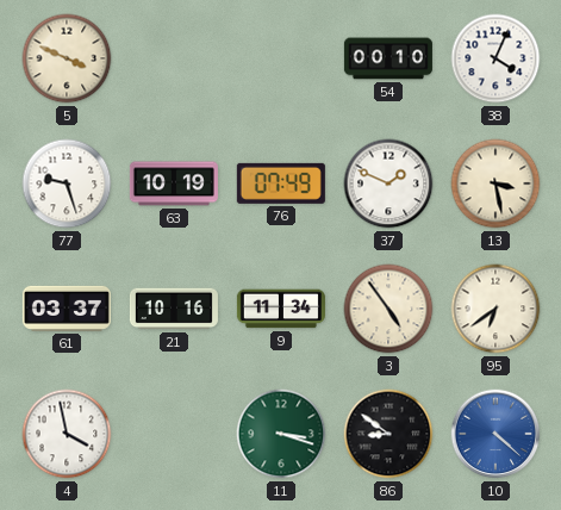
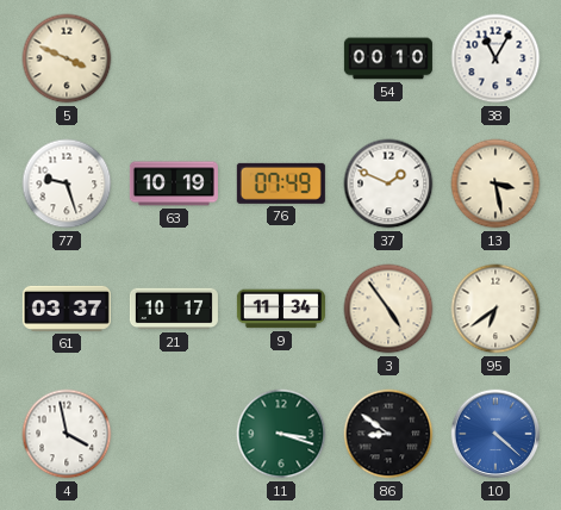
38: 4:04 -> 11:05
21: 10:16 -> 10:17
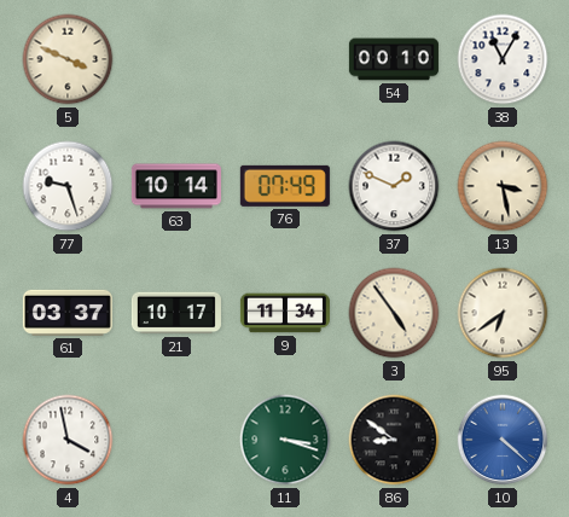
63: 10:19 -> 10:14
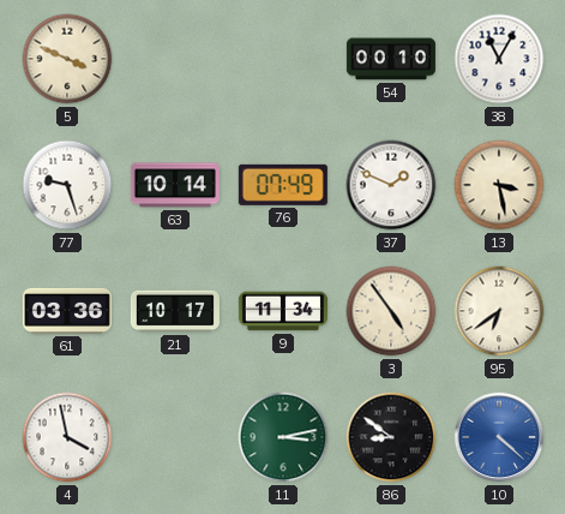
61: 03:37 -> 03:36
11: 3:18 -> 3:13
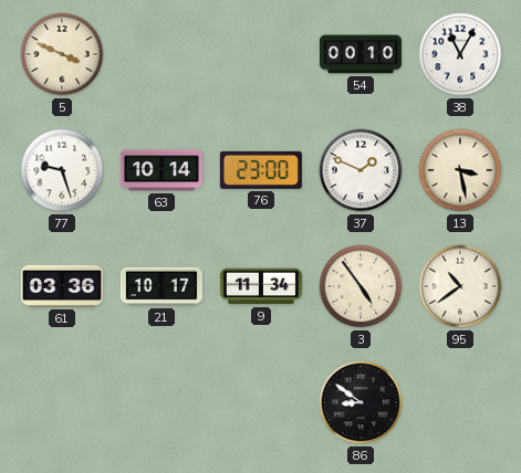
76: 07:49 -> 23:00
95: 6:39 -> 10:39
4: 3:58 -> none
11: 3:13 -> none
10: 4:22 -> none
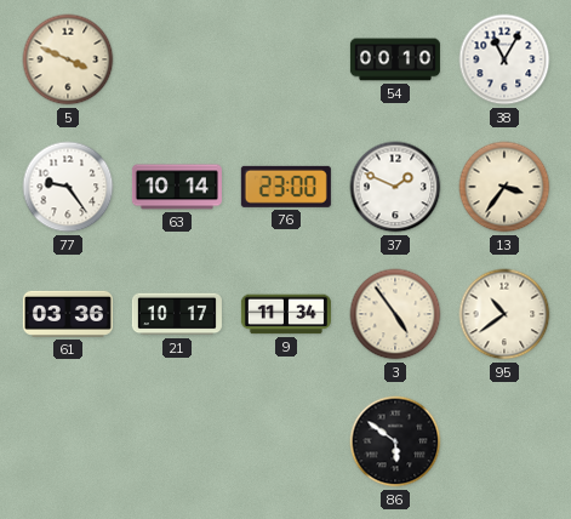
77: 9:27 -> 9:24
13: 3:28 -> 3:36
86: 8:51 -> 5:51
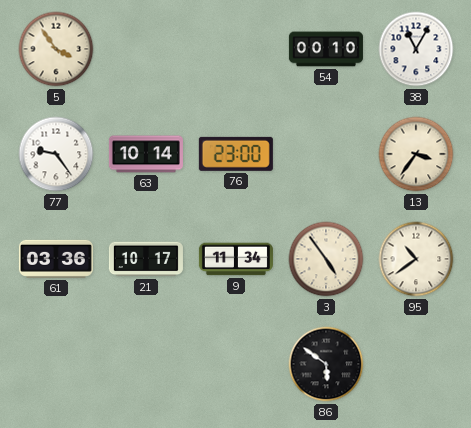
5: 3:49 -> 3:54
37: 1:49 -> none
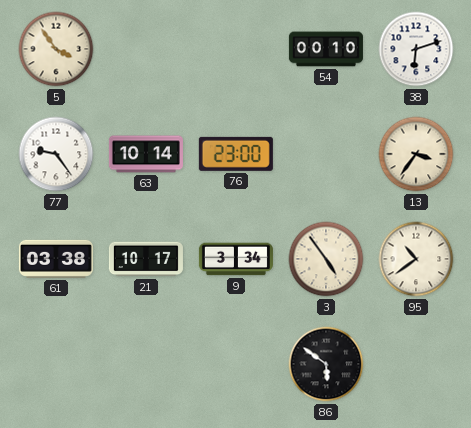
38: 11:05 -> 6:12
61: 03:36 -> 03:38
9: 11:34 -> 3:34
